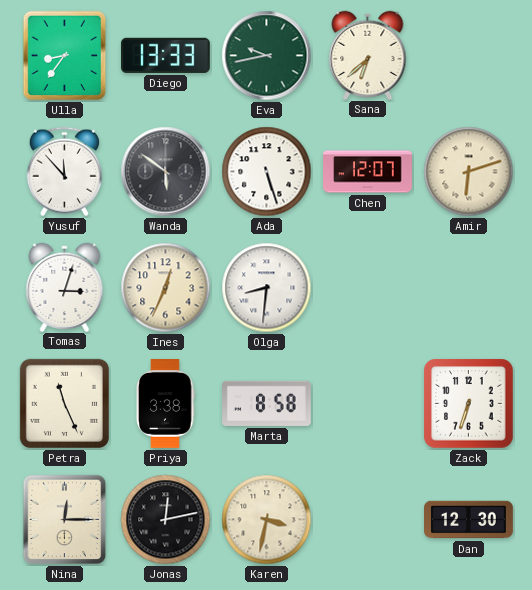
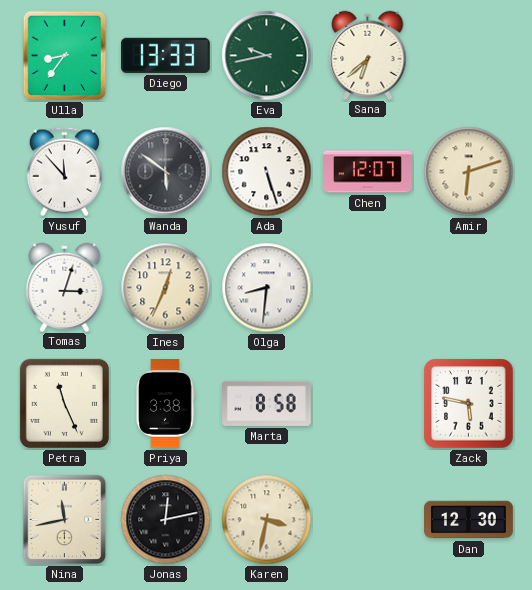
Zack: 6:33 -> 5:47
Nina: 12:15 -> 11:43
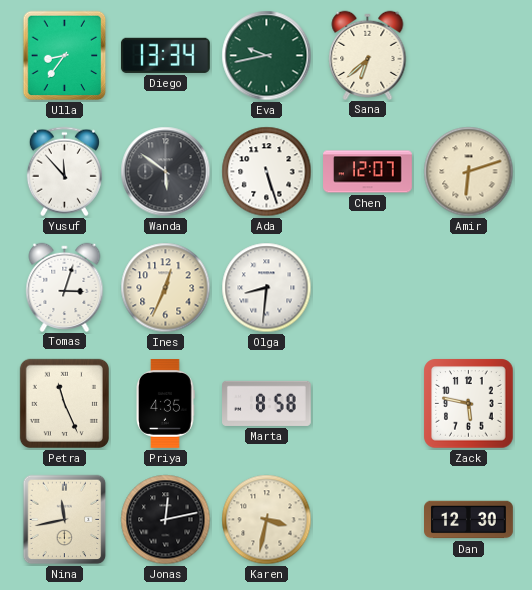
Diego: 13:33 -> 13:34
Priya: 3:38 -> 4:35
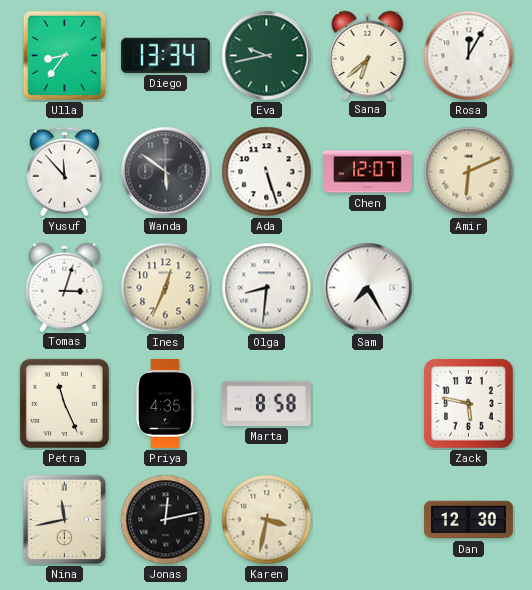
Rosa: none -> 12:05
Amir: 6:12 -> 6:11
Sam: none -> 7:25
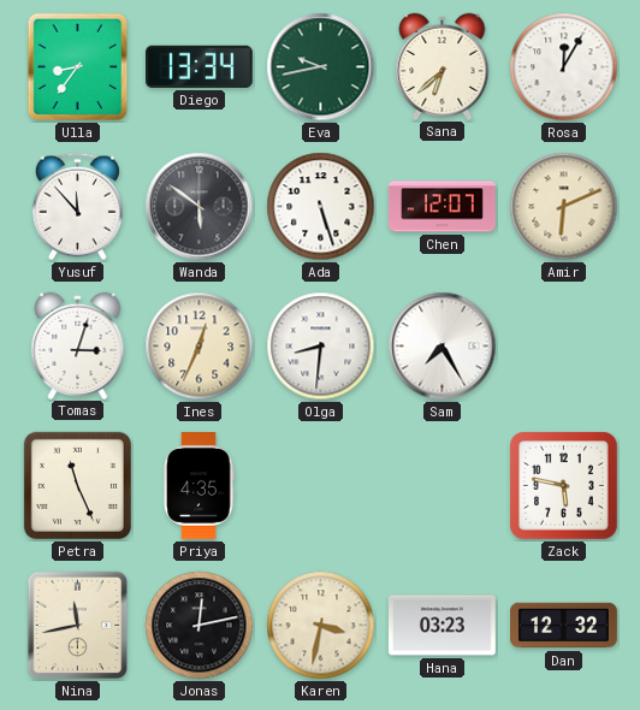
Marta: 8:58 -> none
Hana: none -> 03:23
Dan: 12:30 -> 12:32
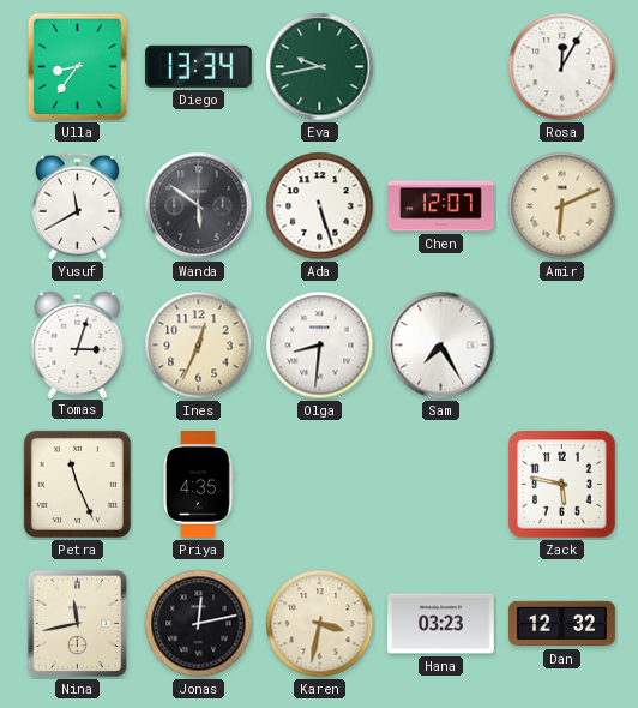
Sana: 6:38 -> none
Yusuf: 11:53 -> 11:40
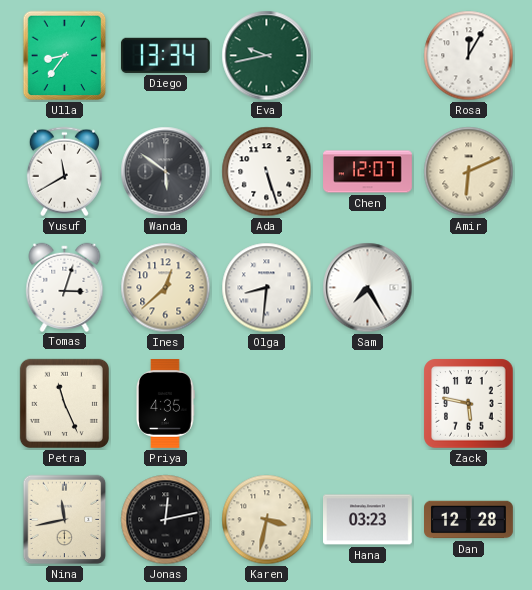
Ines: 12:34 -> 12:38
Dan: 12:32 -> 12:28
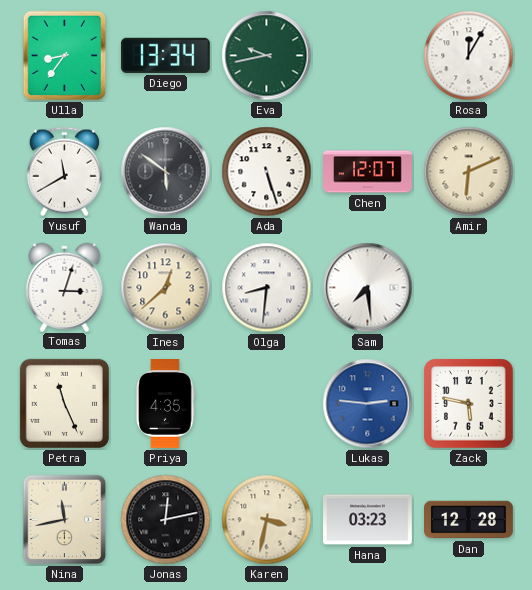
Sam: 7:25 -> 7:29
Lukas: none -> 2:46
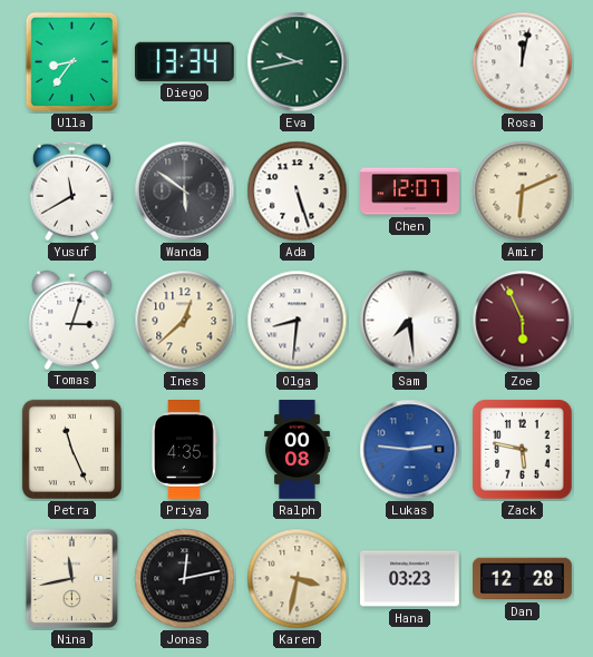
Rosa: 12:05 -> 12:02
Zoe: none -> 5:56
Ralph: none -> 00:08
